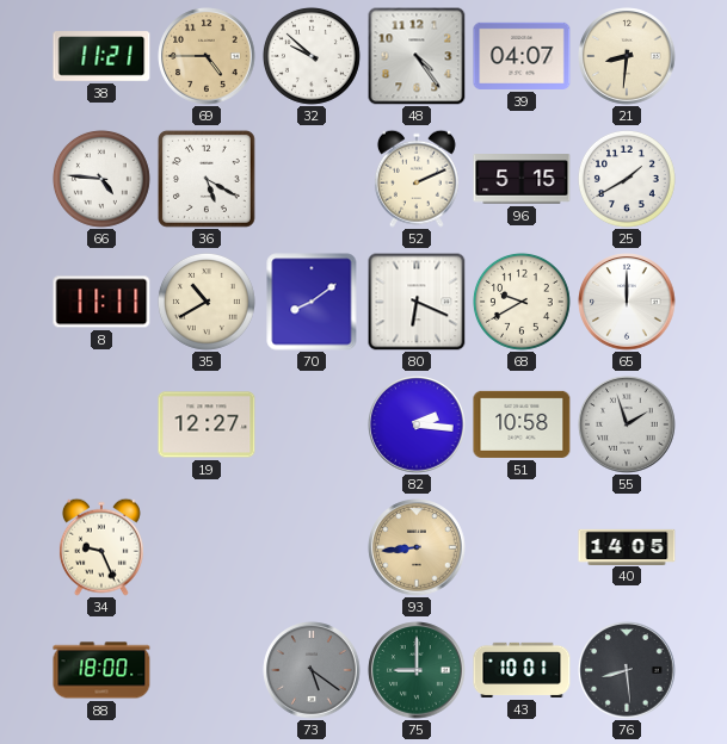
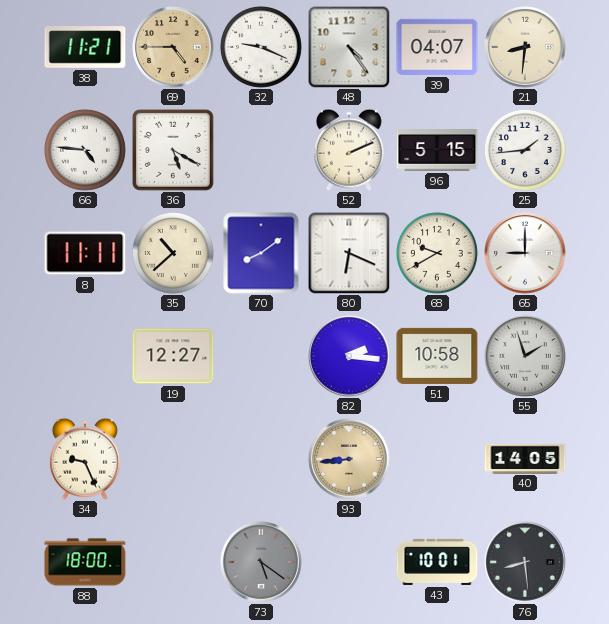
32: 9:52 -> 9:19
25: 1:40 -> 1:44
35: 10:40 -> 10:38
65: 12:00 -> 9:00
75: 9:00 -> none
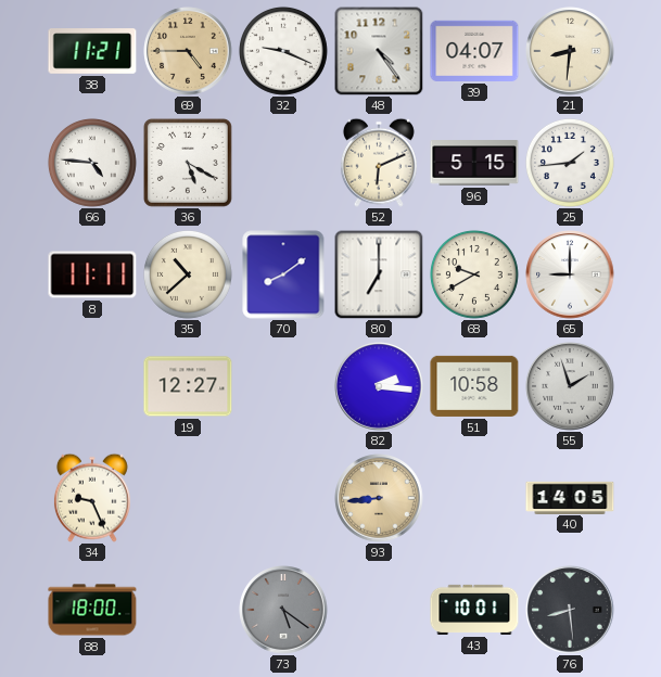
52: 2:11 -> 6:11
80: 6:19 -> 7:00
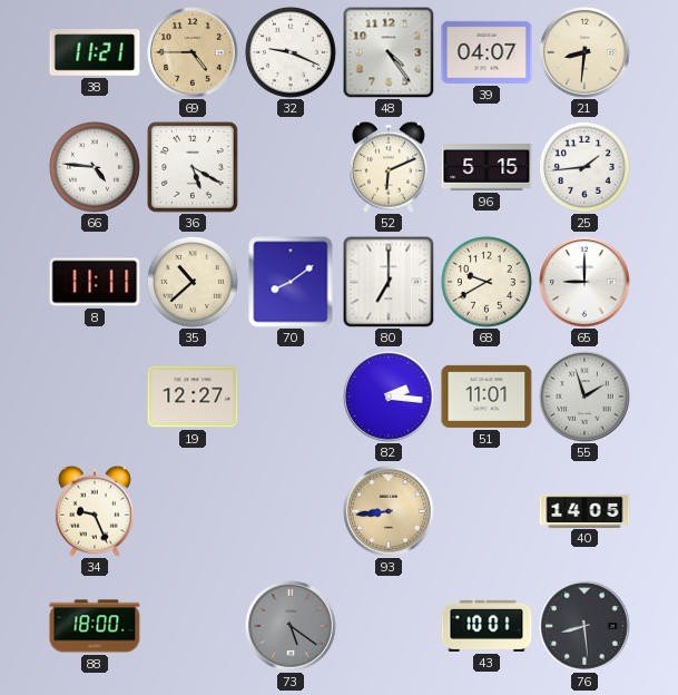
51: 10:58 -> 11:01
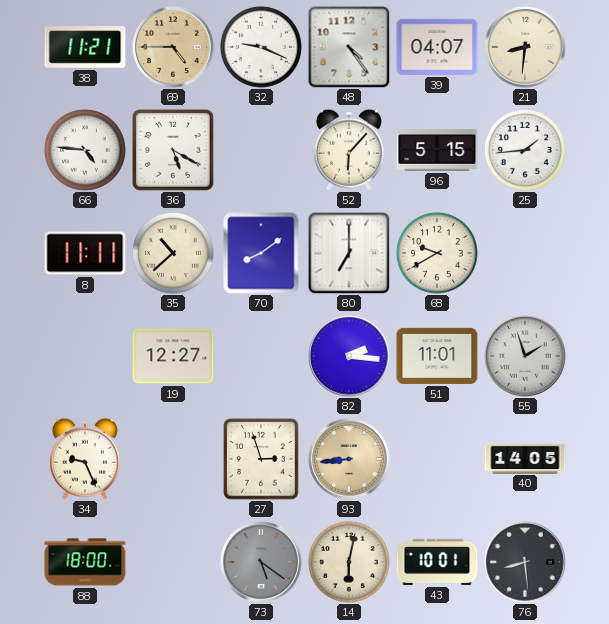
52: 6:11 -> 6:07
65: 9:00 -> none
27: none -> 2:57
14: none -> 6:02
